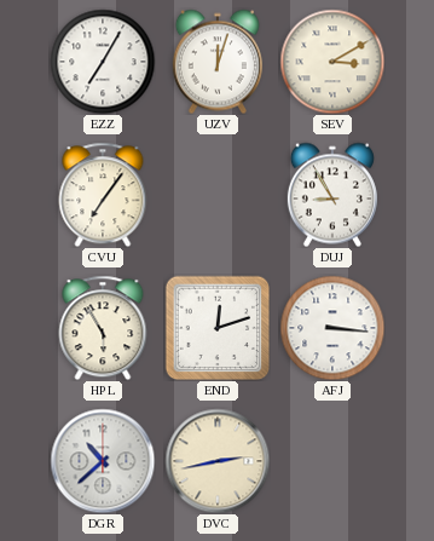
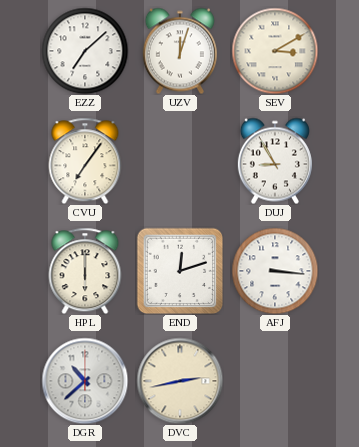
EZZ: 7:05 -> 7:08
HPL: 5:55 -> 6:00
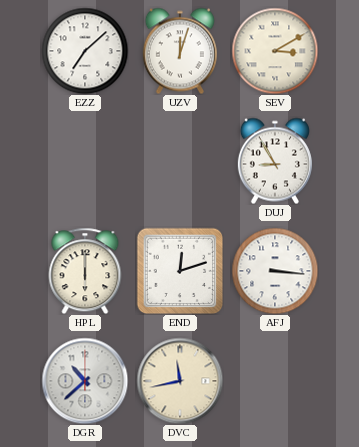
CVU: 7:06 -> none
DVC: 2:43 -> 11:43
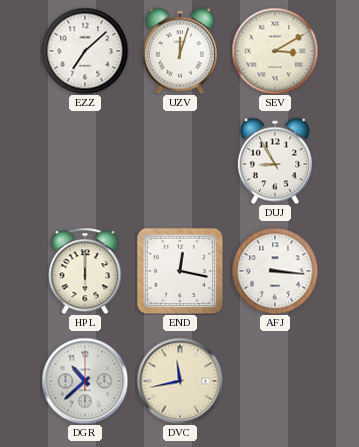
END: 12:12 -> 12:17
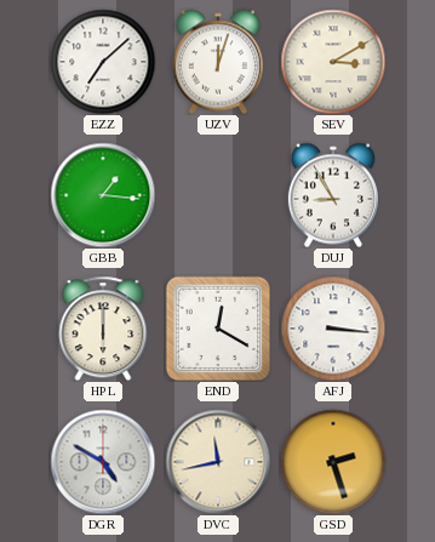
GBB: none -> 1:16
END: 12:17 -> 12:20
DGR: 10:38 -> 4:50
GSD: none -> 2:27
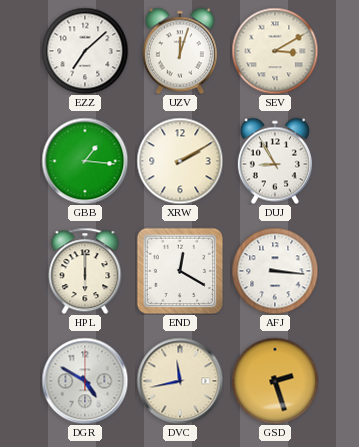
XRW: none -> 2:10
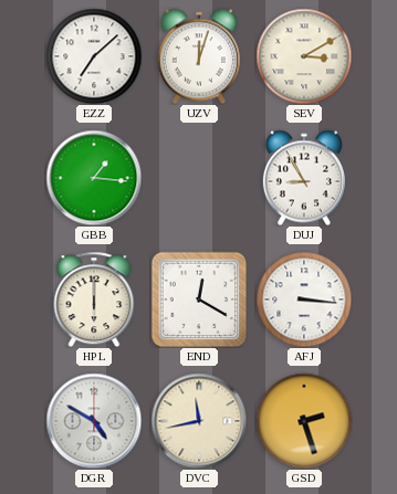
XRW: 2:10 -> none
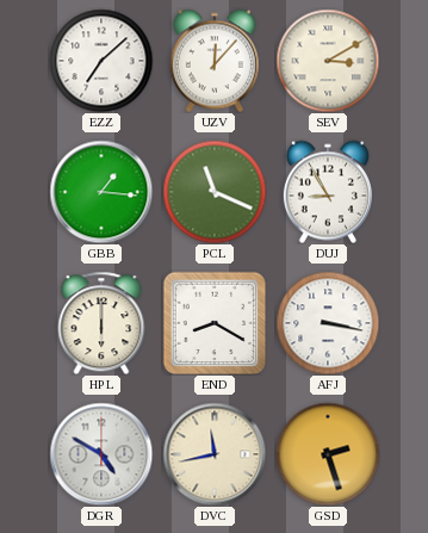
UZV: 12:03 -> 12:07
PCL: none -> 11:19
END: 12:20 -> 8:20
AFJ: 3:16 -> 3:17
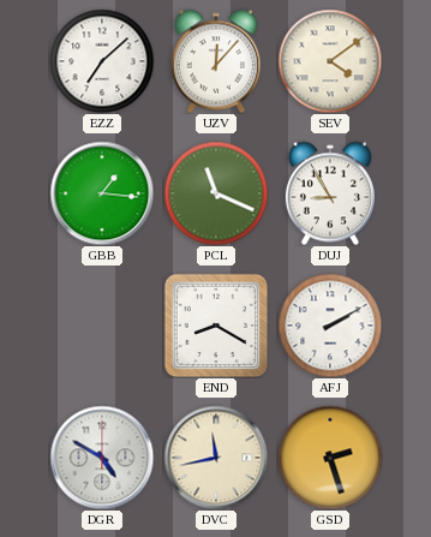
SEV: 3:10 -> 4:09
HPL: 6:00 -> none
AFJ: 3:17 -> 2:10
